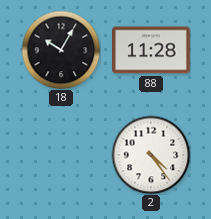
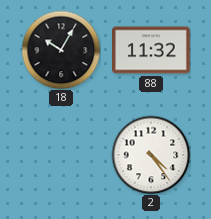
88: 11:28 -> 11:32
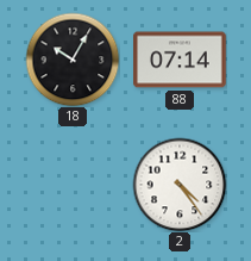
88: 11:32 -> 07:14
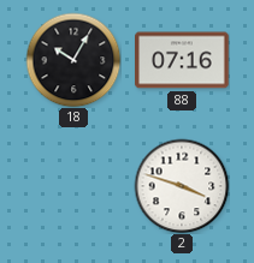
88: 07:14 -> 07:16
2: 4:24 -> 3:48
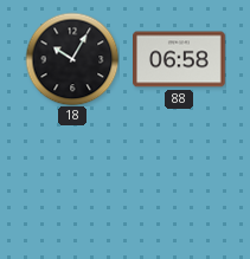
88: 07:16 -> 06:58
2: 3:48 -> none
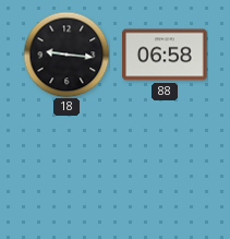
18: 10:05 -> 9:16
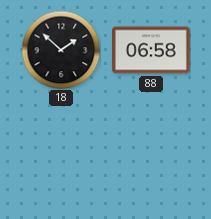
18: 9:16 -> 1:52
